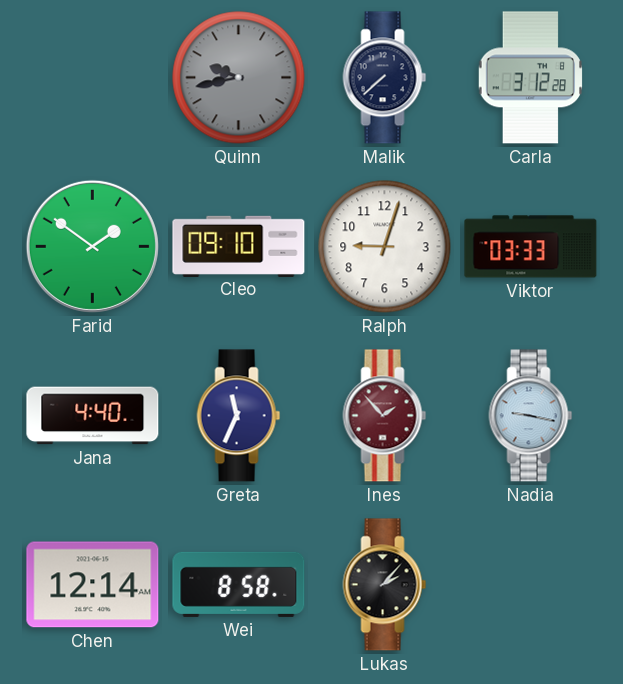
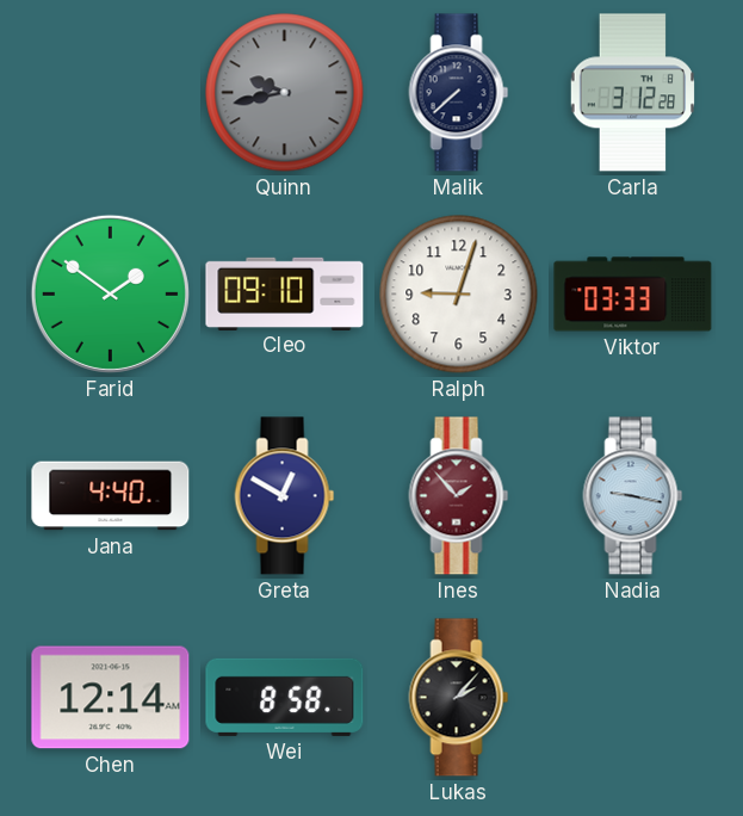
Greta: 11:34 -> 12:50
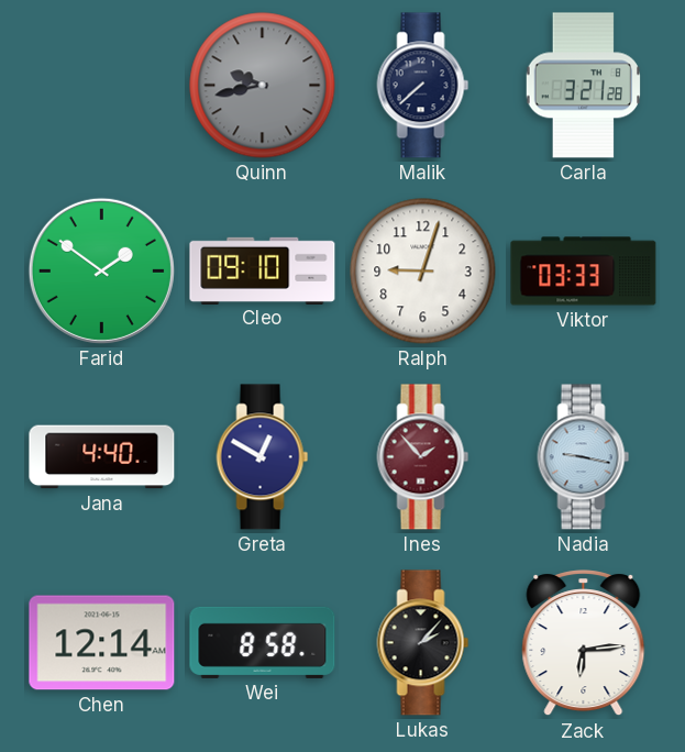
Carla: 3:12 -> 3:21
Zack: none -> 6:14
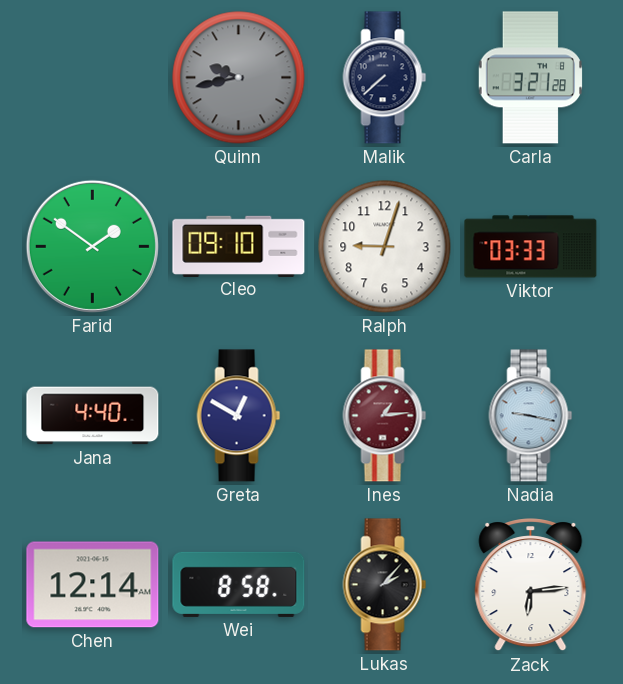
Ines: 1:53 -> 1:14
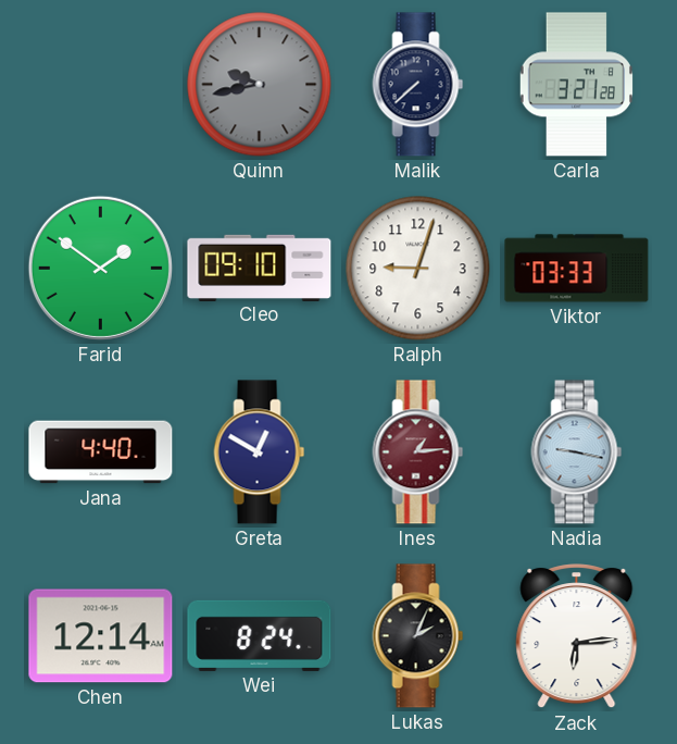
Wei: 8:58 -> 8:24
Lukas: 2:07 -> 2:04
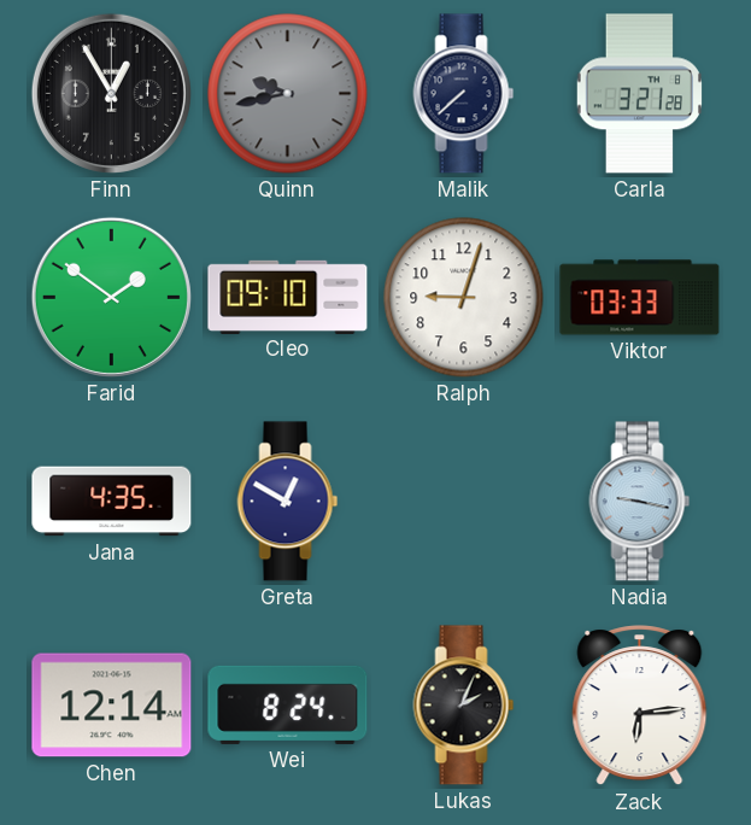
Finn: none -> 12:55
Jana: 4:40 -> 4:35
Ines: 1:14 -> none
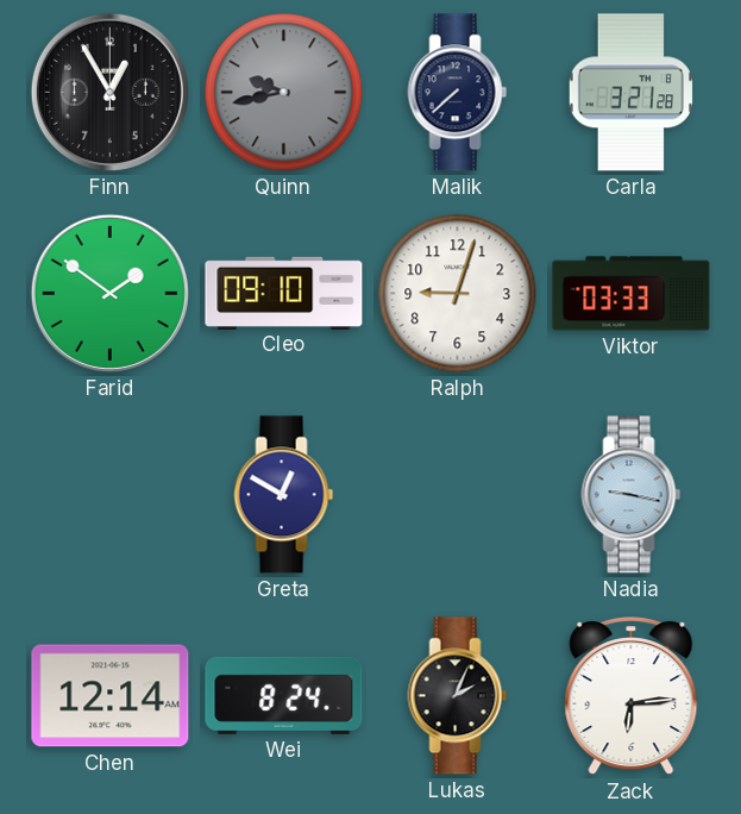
Jana: 4:35 -> none
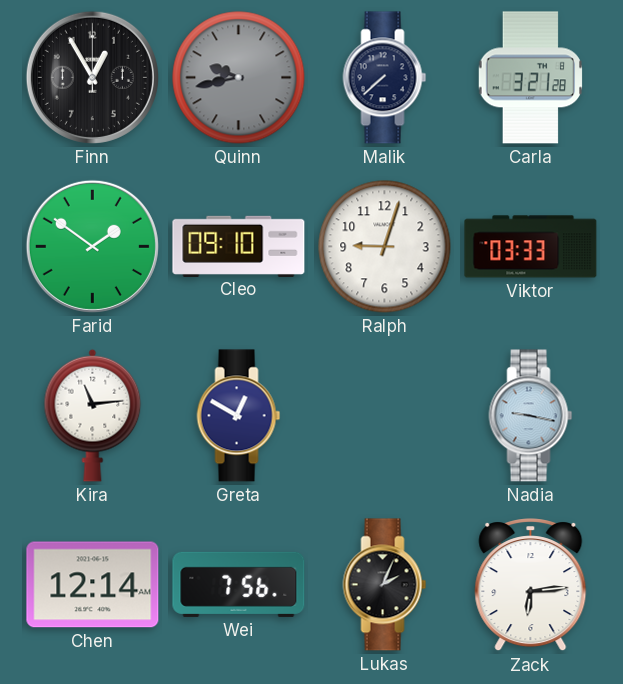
Kira: none -> 11:14
Wei: 8:24 -> 7:56
